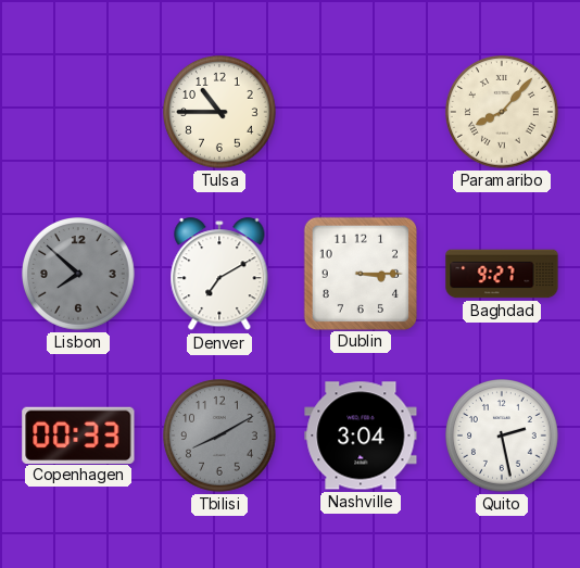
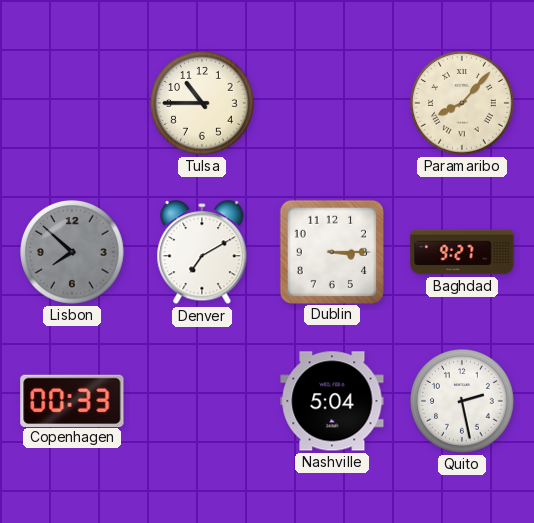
Tbilisi: 8:10 -> none
Nashville: 3:04 -> 5:04
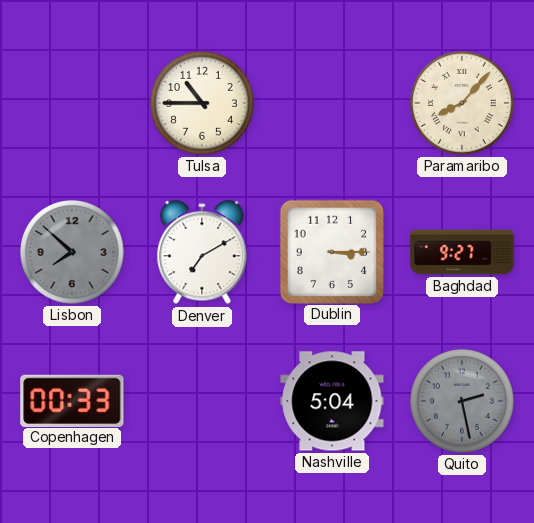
Quito dial: white -> grey
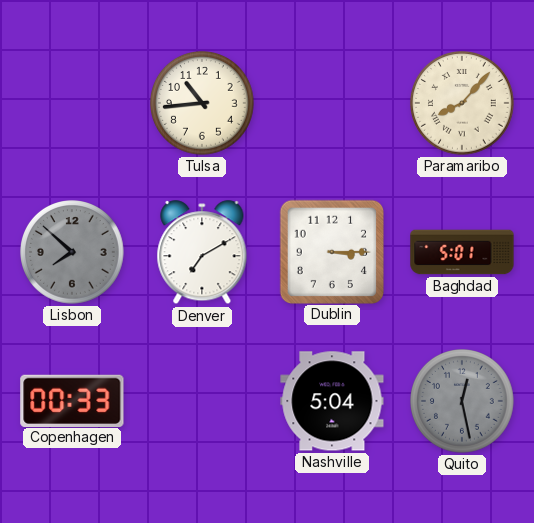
Tulsa: 10:45 -> 10:44
Baghdad: 9:27 -> 5:01
Quito: 2:28 -> 12:28
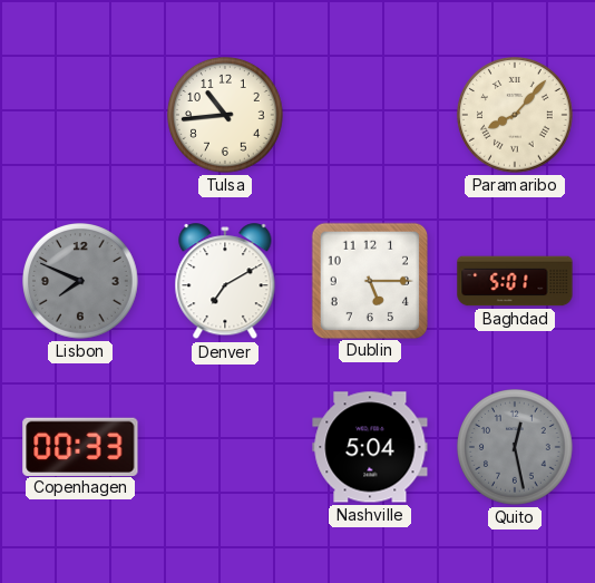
Lisbon: 7:52 -> 7:49
Dublin: 3:15 -> 5:15
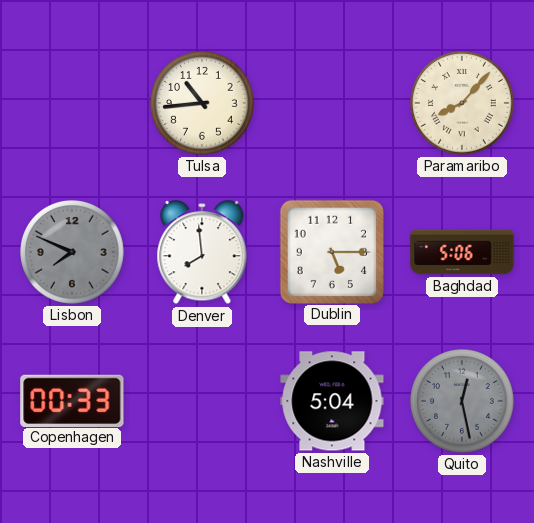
Denver: 7:10 -> 7:59
Baghdad: 5:01 -> 5:06
